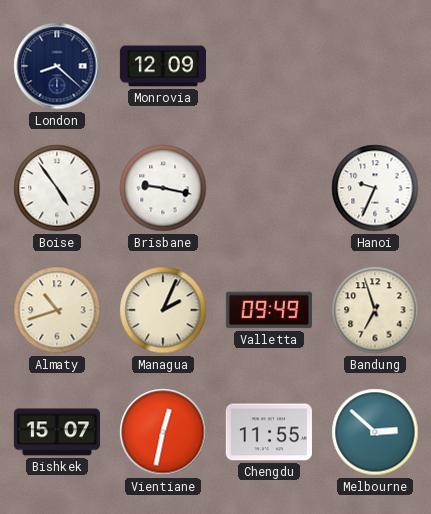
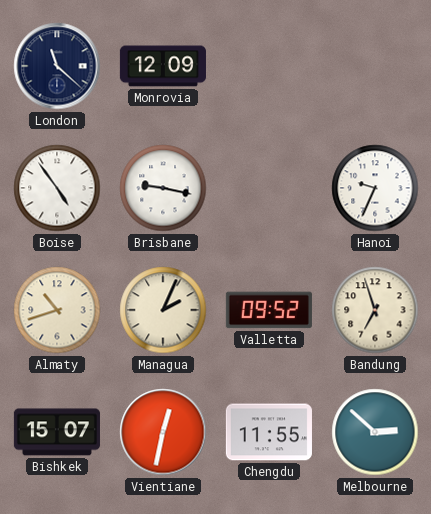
London: 8:22 -> 11:22
Valletta: 09:49 -> 09:52
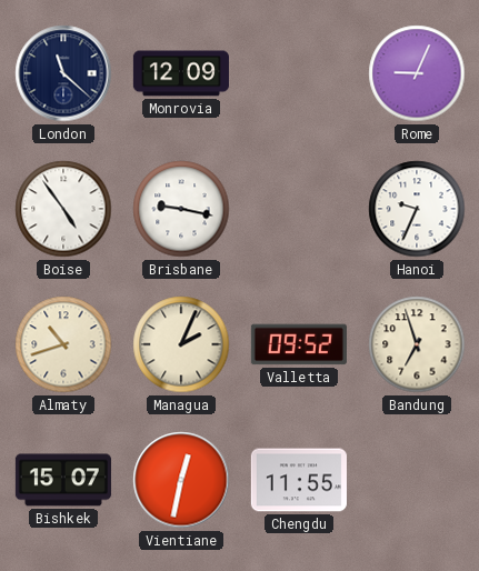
Rome: none -> 9:04
Melbourne: 2:52 -> none
